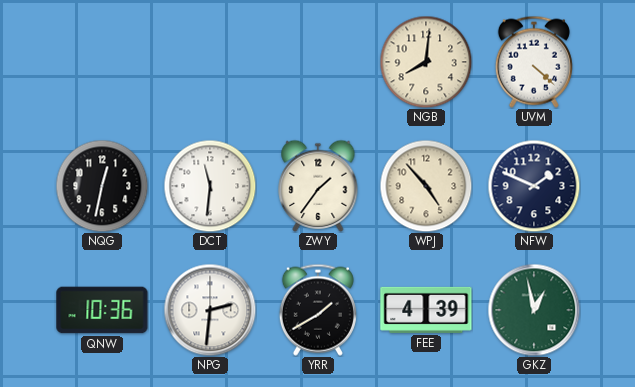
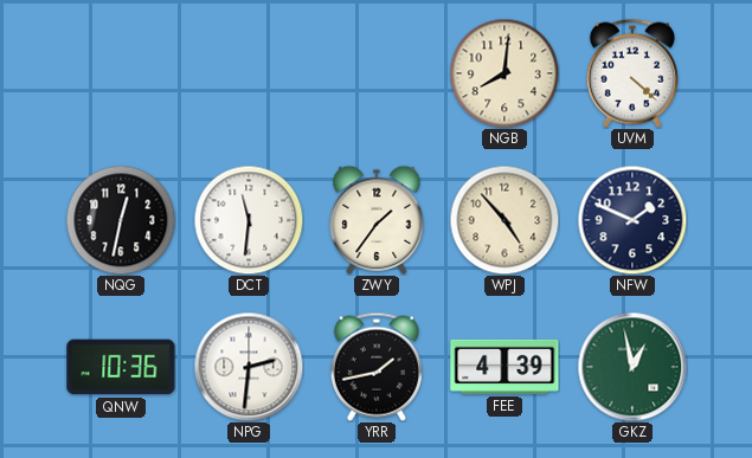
YRR: 1:40 -> 1:43
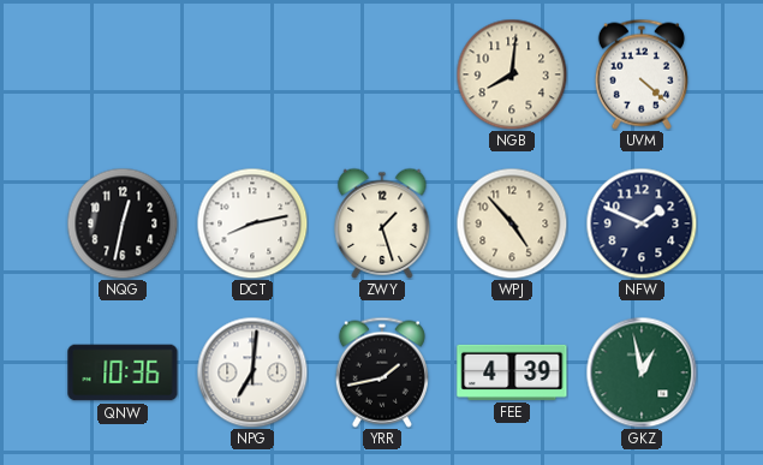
DCT: 11:31 -> 8:13
ZWY: 1:36 -> 1:27
NPG: 2:31 -> 7:01
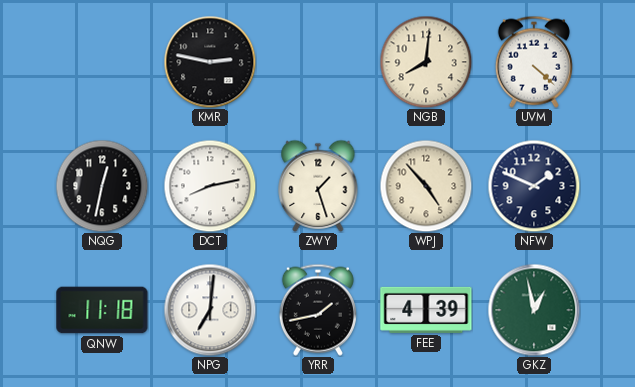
KMR: none -> 2:47
QNW: 10:36 -> 11:18
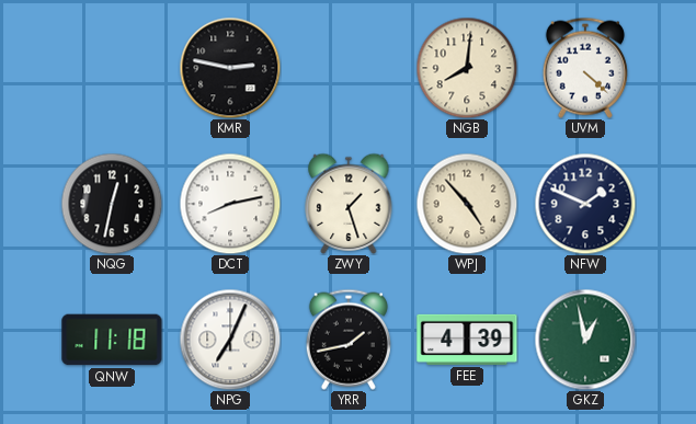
NPG: 7:01 -> 7:04
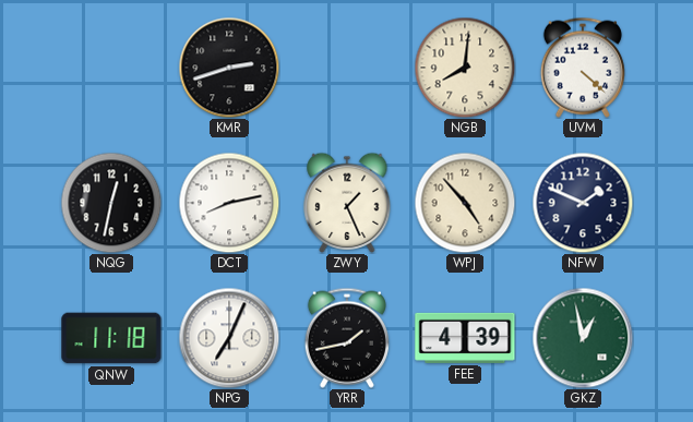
KMR: 2:47 -> 2:42
ZWY: 1:27 -> 1:26
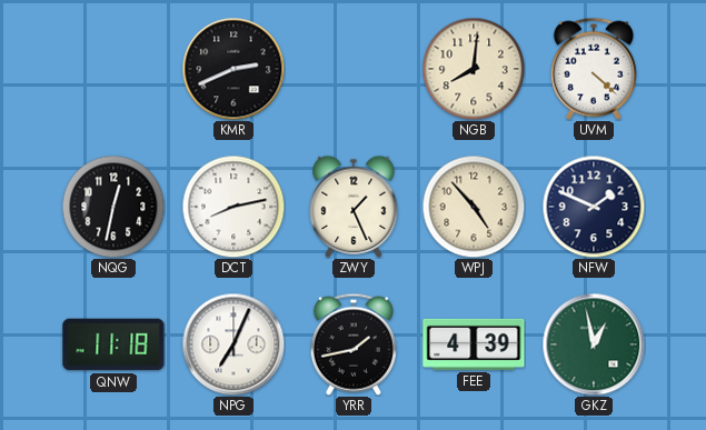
KMR: 2:42 -> 2:41
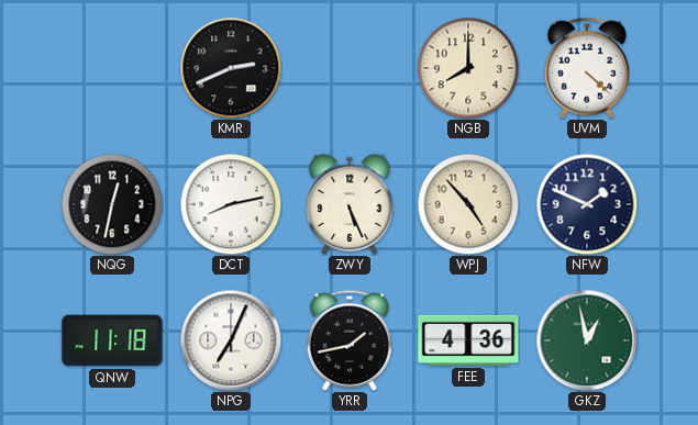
NGB: 8:01 -> 8:00
ZWY: 1:26 -> 5:26
FEE: 4:39 -> 4:36
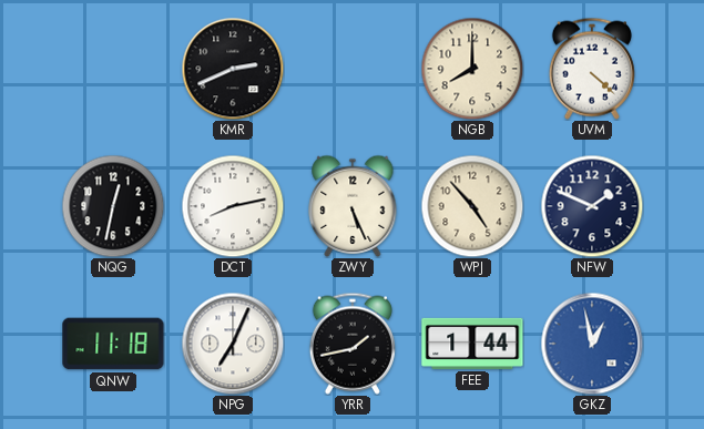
FEE: 4:36 -> 1:44
GKZ dial: green -> blue
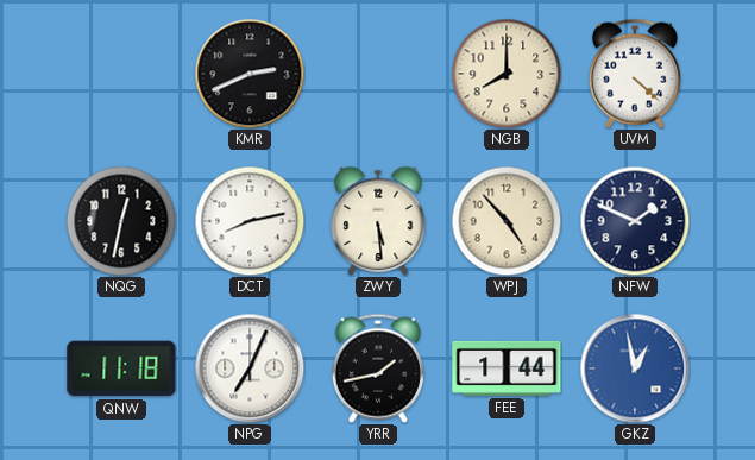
ZWY: 5:26 -> 5:29
